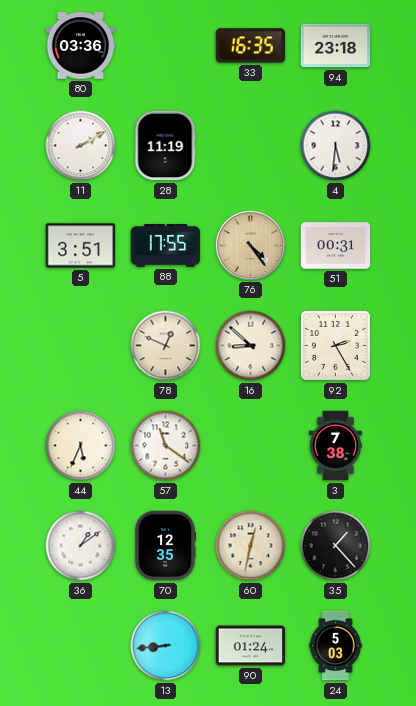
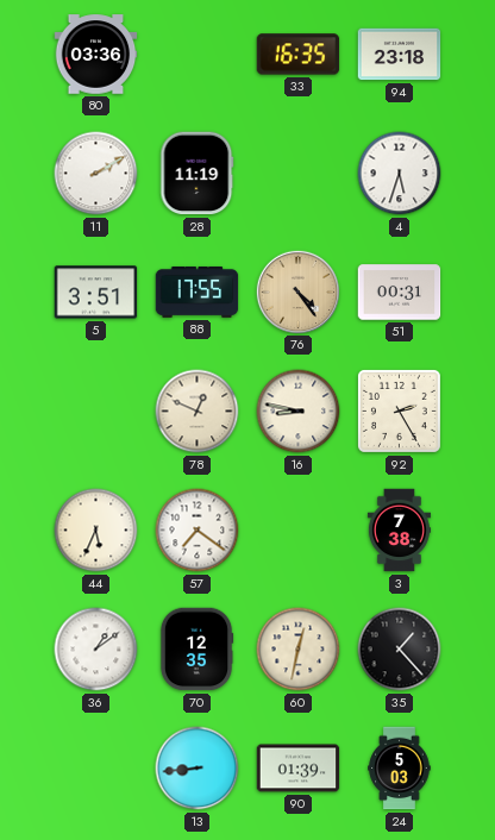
4: 5:31 -> 5:33
16: 8:52 -> 8:47
57: 11:21 -> 7:21
90: 01:24 -> 01:39
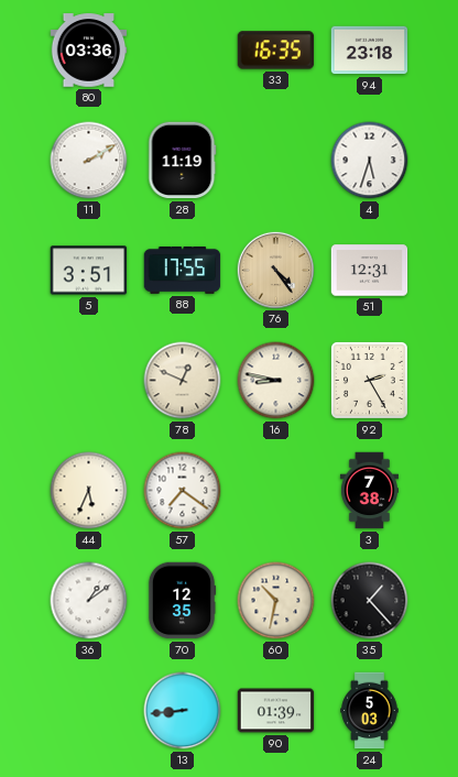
51: 00:31 -> 12:31
60: 12:32 -> 10:32
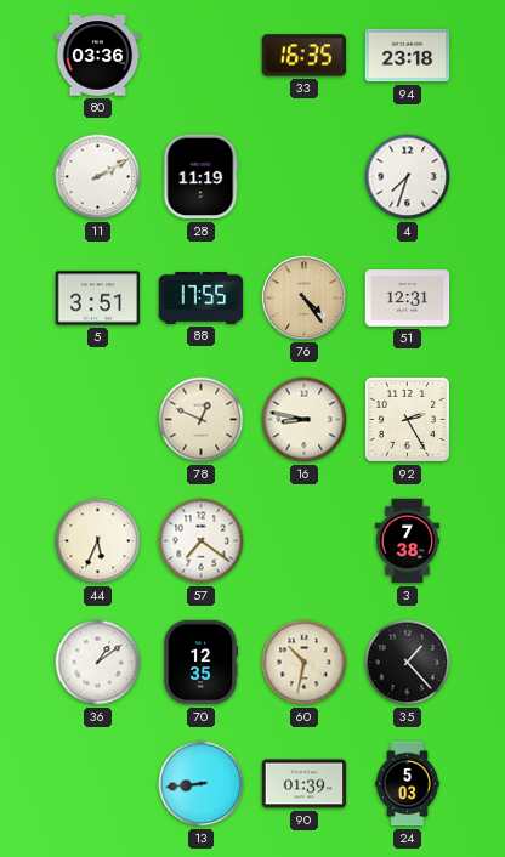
4: 5:33 -> 7:33
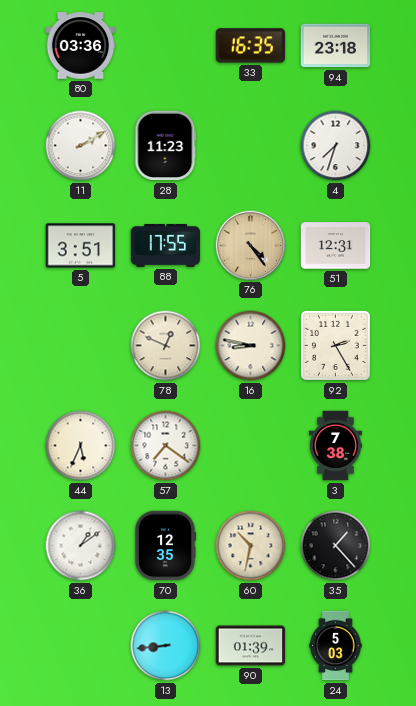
28: 11:19 -> 11:23
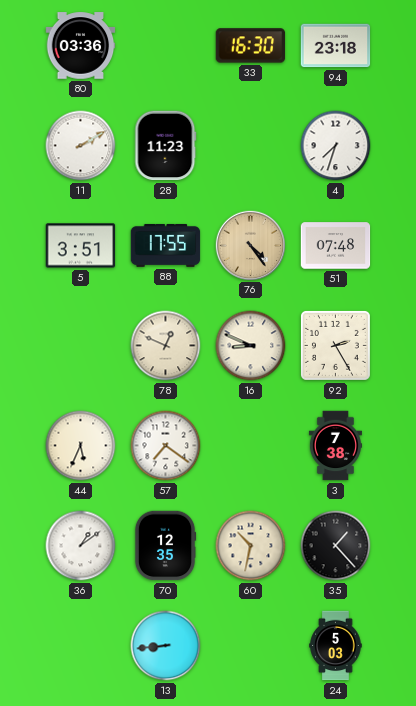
33: 16:35 -> 16:30
51: 12:31 -> 07:48
16: 8:47 -> 8:49
90: 01:39 -> none
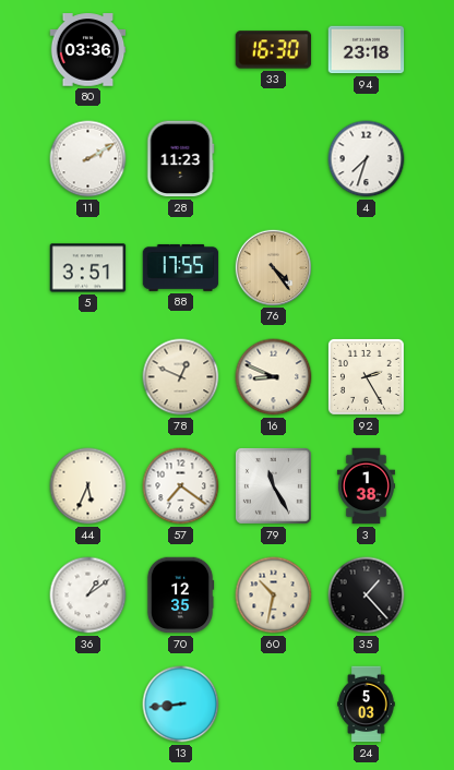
51: 07:48 -> none
79: none -> 11:25
3: 7:38 -> 1:38
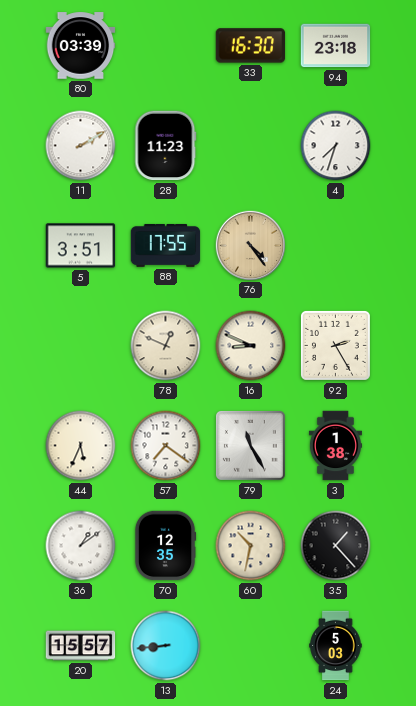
80: 03:36 -> 03:39
20: none -> 15:57
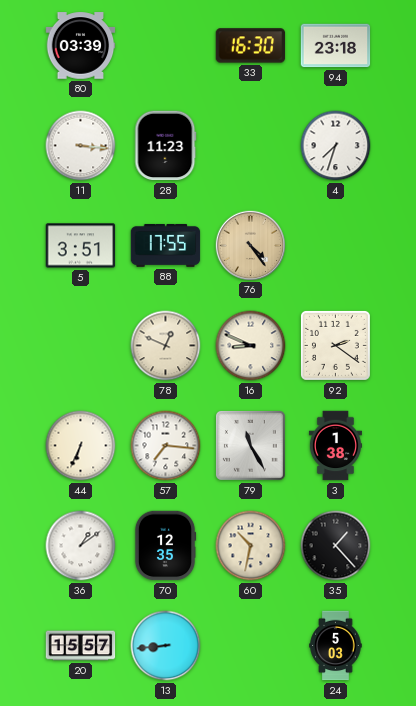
11: 2:10 -> 3:16
92: 2:25 -> 2:21
44: 5:34 -> 6:34
57: 7:21 -> 7:16
